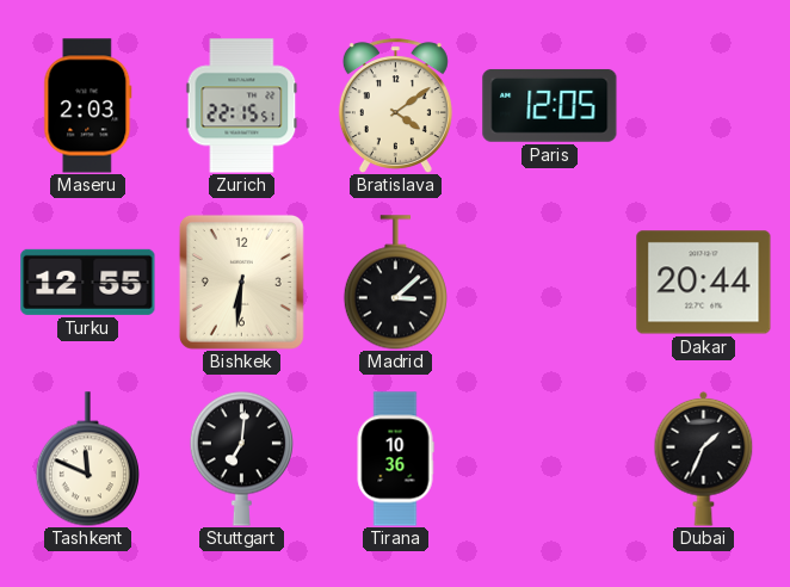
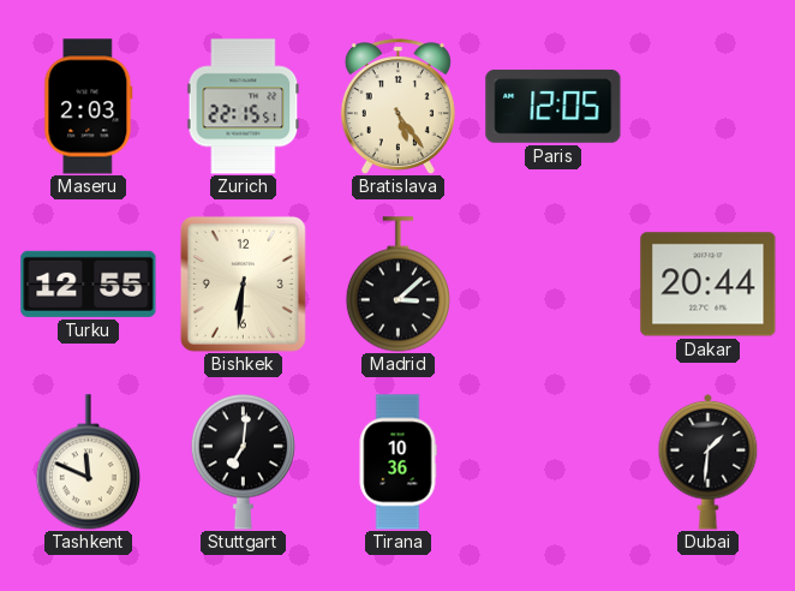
Bratislava: 4:09 -> 5:24
Dubai: 1:34 -> 1:31
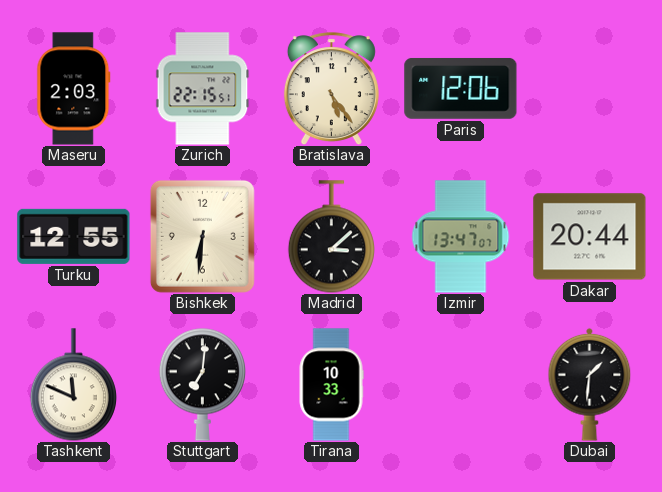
Paris: 12:05 -> 12:06
Izmir: none -> 13:47
Tirana: 10:36 -> 10:33
